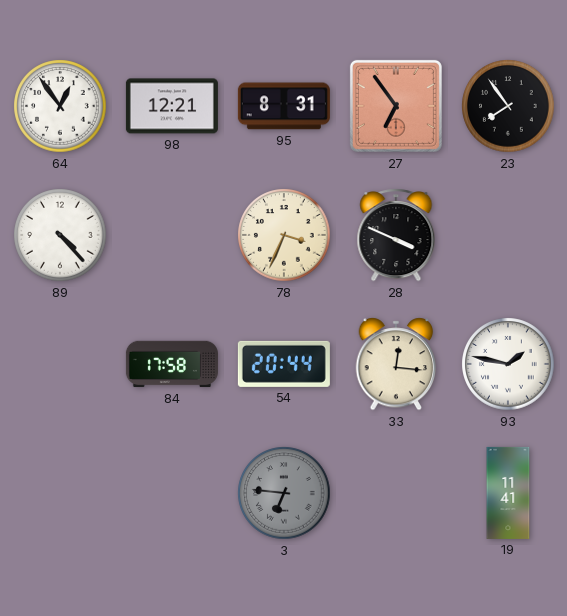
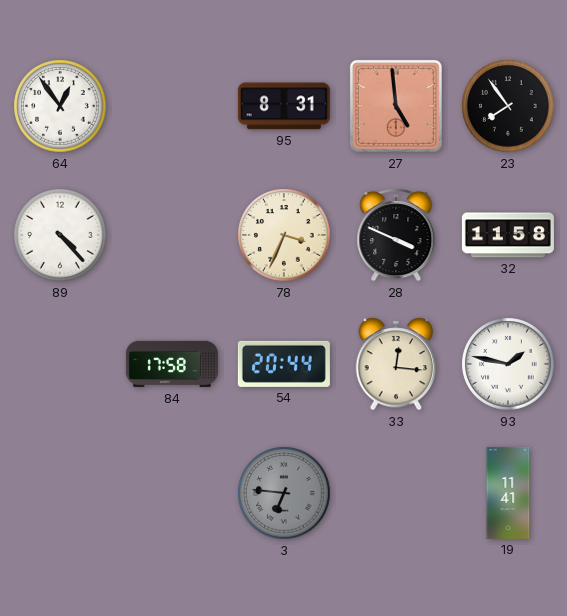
98: 12:21 -> none
27: 6:54 -> 4:59
32: none -> 11:58
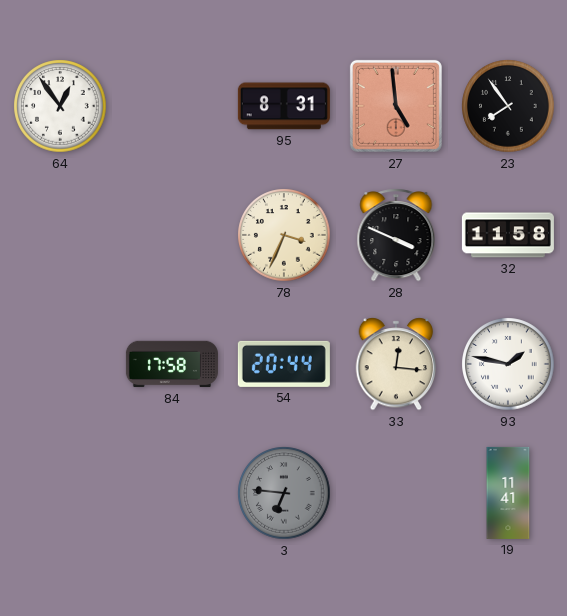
89: 4:23 -> none
